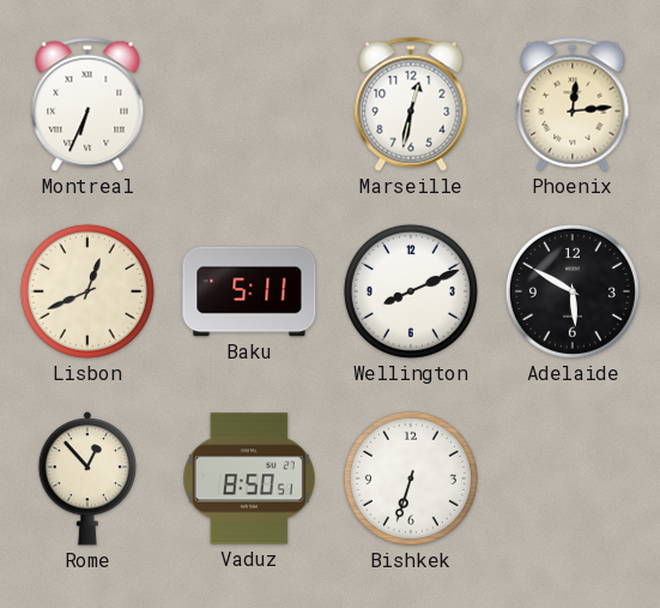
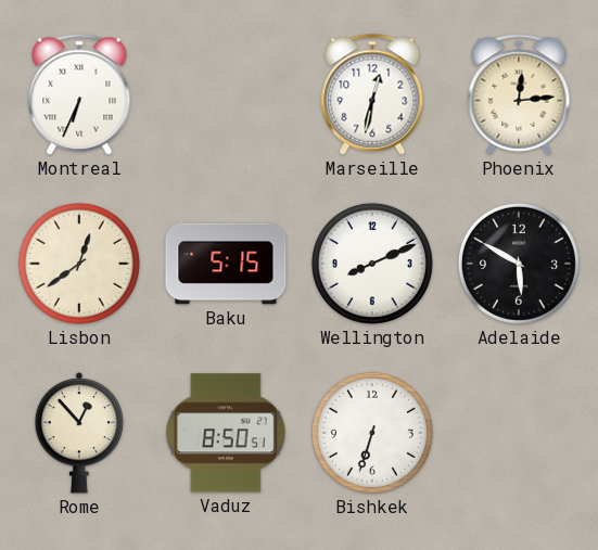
Lisbon: 12:41 -> 12:39
Baku: 5:11 -> 5:15
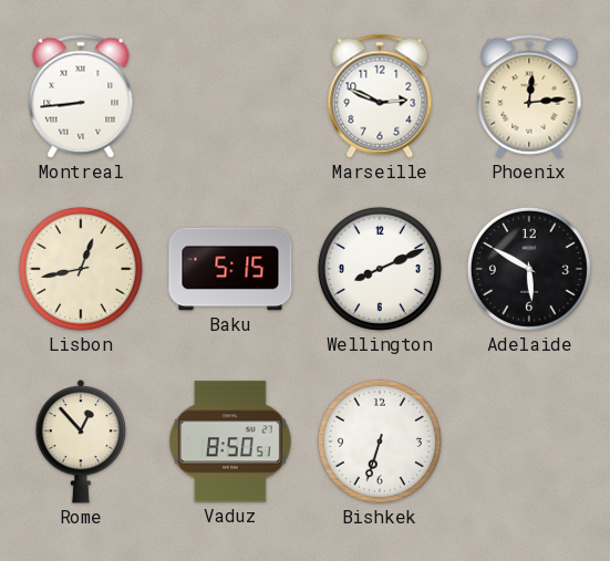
Montreal: 6:34 -> 8:44
Marseille: 12:32 -> 2:49
Lisbon: 12:39 -> 12:43
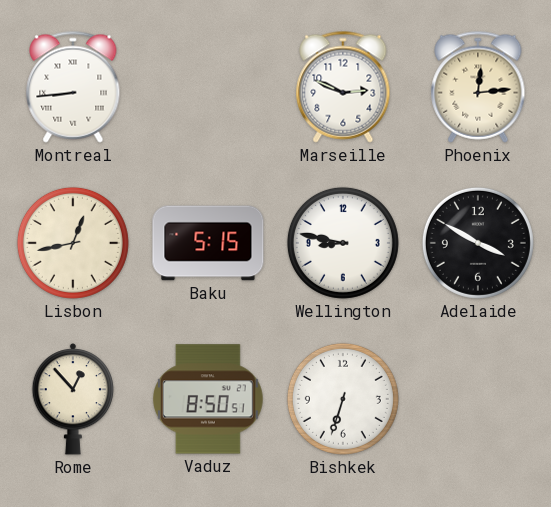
Wellington: 8:11 -> 8:47
Adelaide: 5:50 -> 3:50
